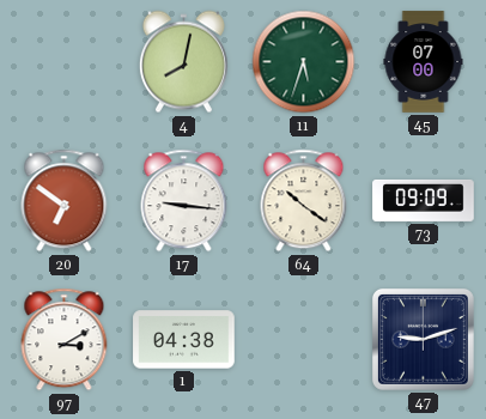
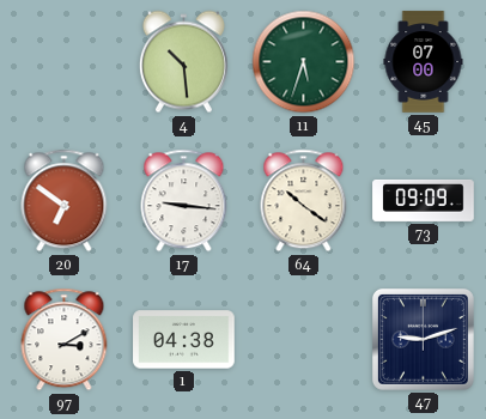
4: 8:02 -> 10:29
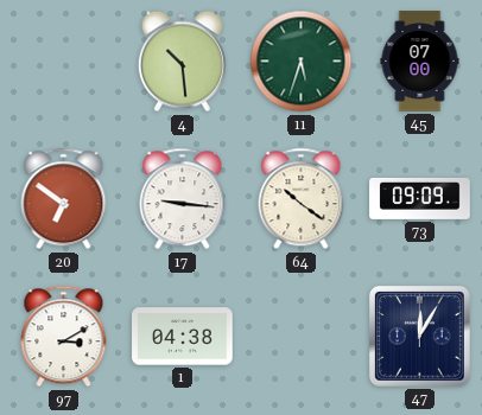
47: 9:12 -> 12:05
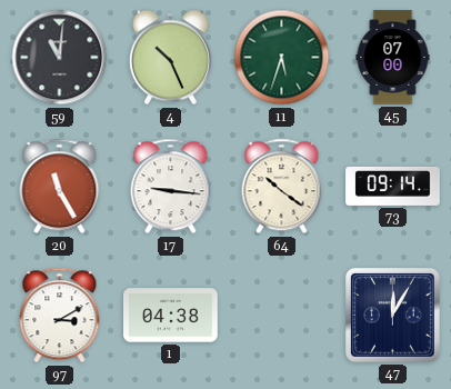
59: none -> 11:01
4: 10:29 -> 10:26
20: 6:51 -> 11:25
73: 09:09 -> 09:14
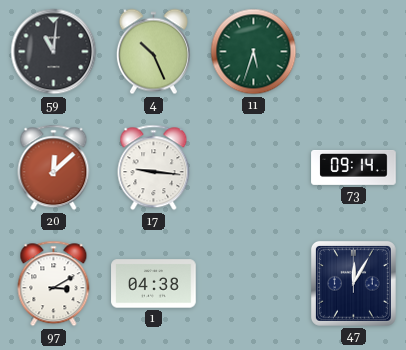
45: 07:00 -> none
20: 11:25 -> 12:08
64: 10:21 -> none
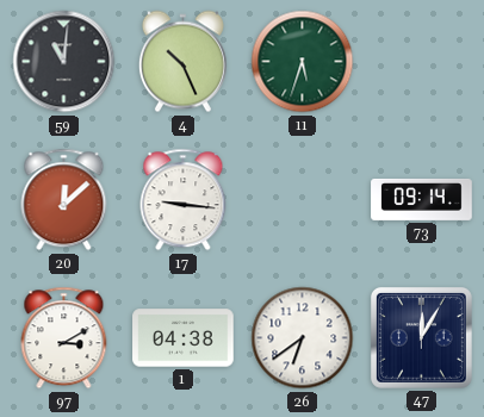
26: none -> 6:39
